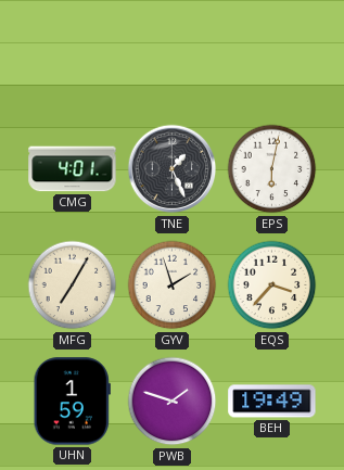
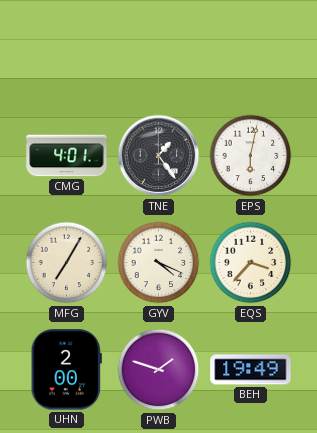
TNE: 1:26 -> 1:24
GYV: 1:57 -> 4:19
UHN: 1:59 -> 2:00
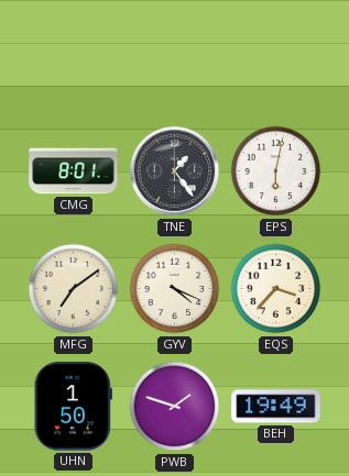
CMG: 4:01 -> 8:01
MFG: 7:05 -> 7:09
UHN: 2:00 -> 1:50
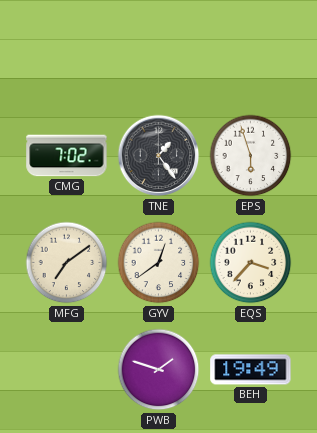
CMG: 8:01 -> 7:02
EPS: 6:02 -> 5:57
GYV: 4:19 -> 12:39
UHN: 1:50 -> none
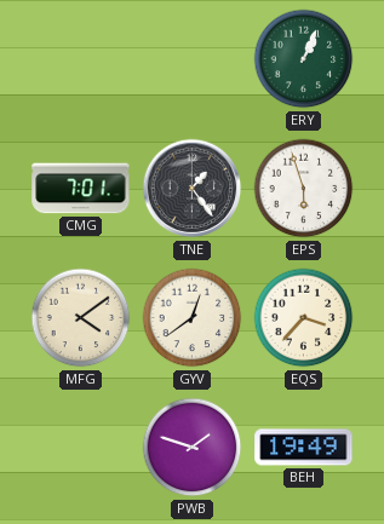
ERY: none -> 1:04
CMG: 7:02 -> 7:01
MFG: 7:09 -> 4:09
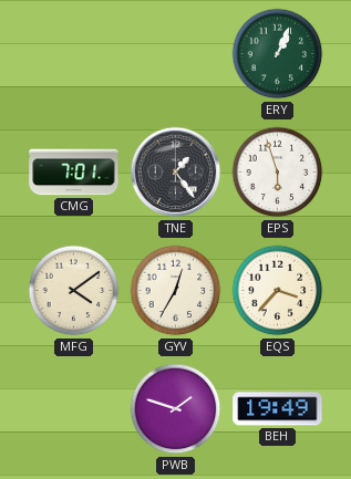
GYV: 12:39 -> 12:35
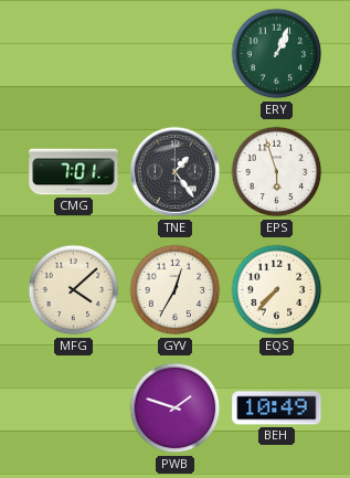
MFG: 4:09 -> 4:08
EQS: 3:37 -> 7:37
BEH: 19:49 -> 10:49
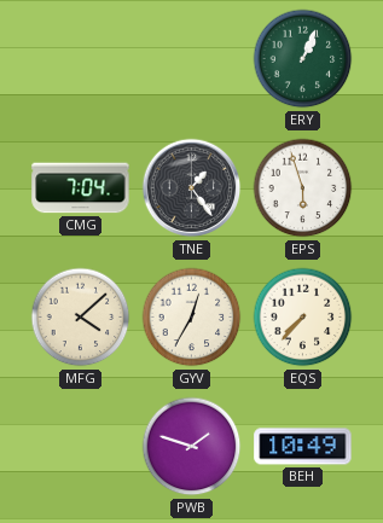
CMG: 7:01 -> 7:04
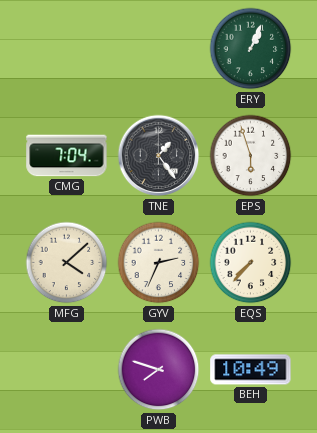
GYV: 12:35 -> 2:34
PWB: 1:48 -> 7:48
